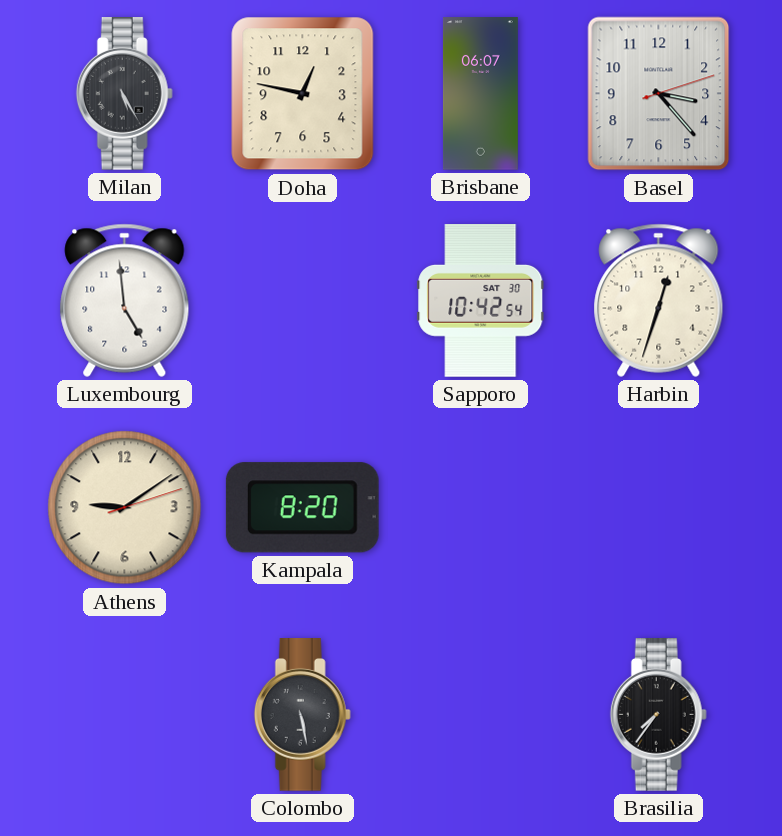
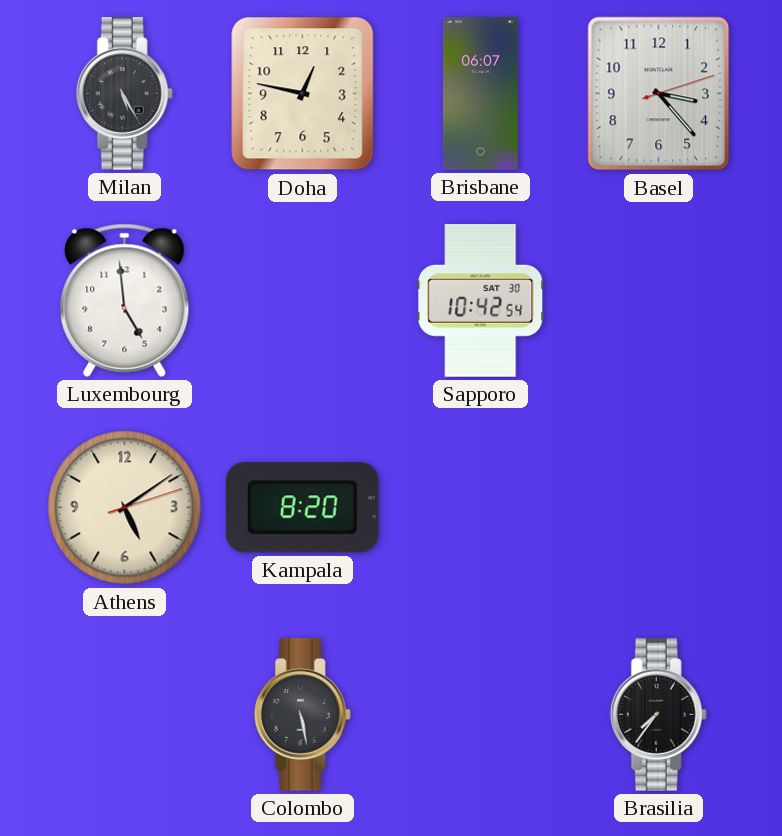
Harbin: 12:33 -> none
Athens: 9:09 -> 5:09
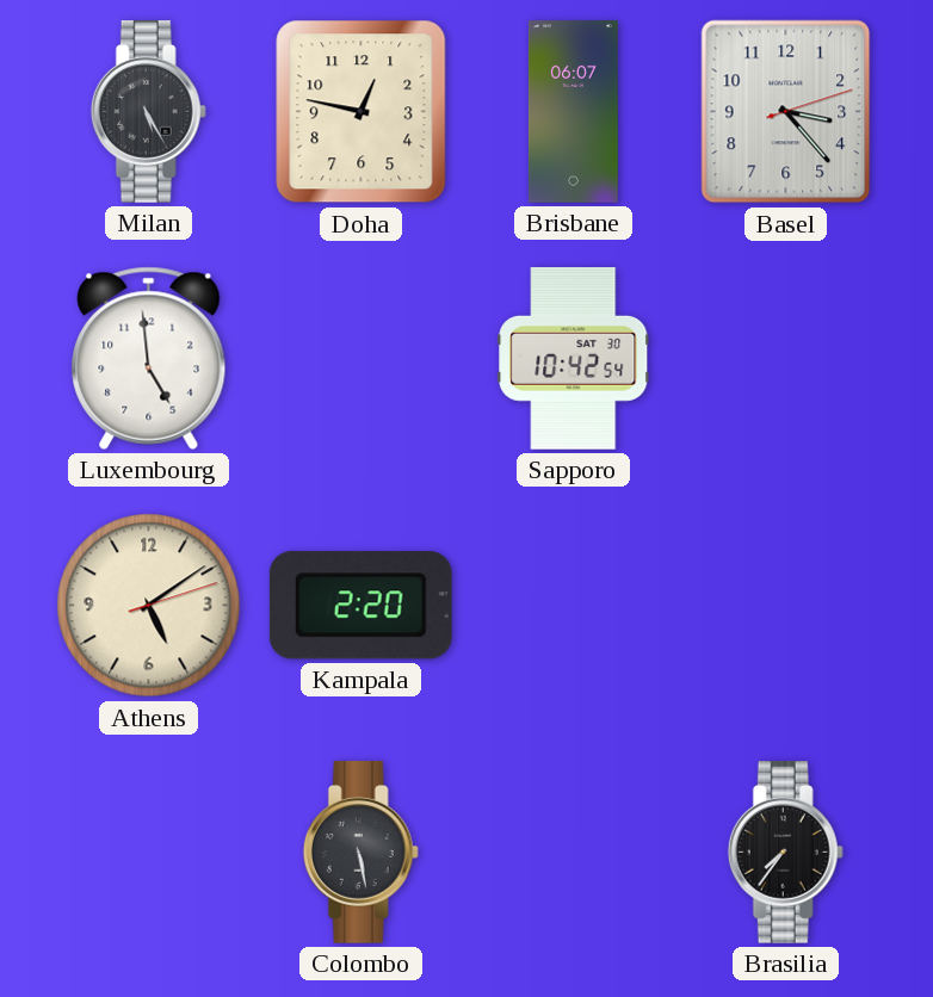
Kampala: 8:20 -> 2:20
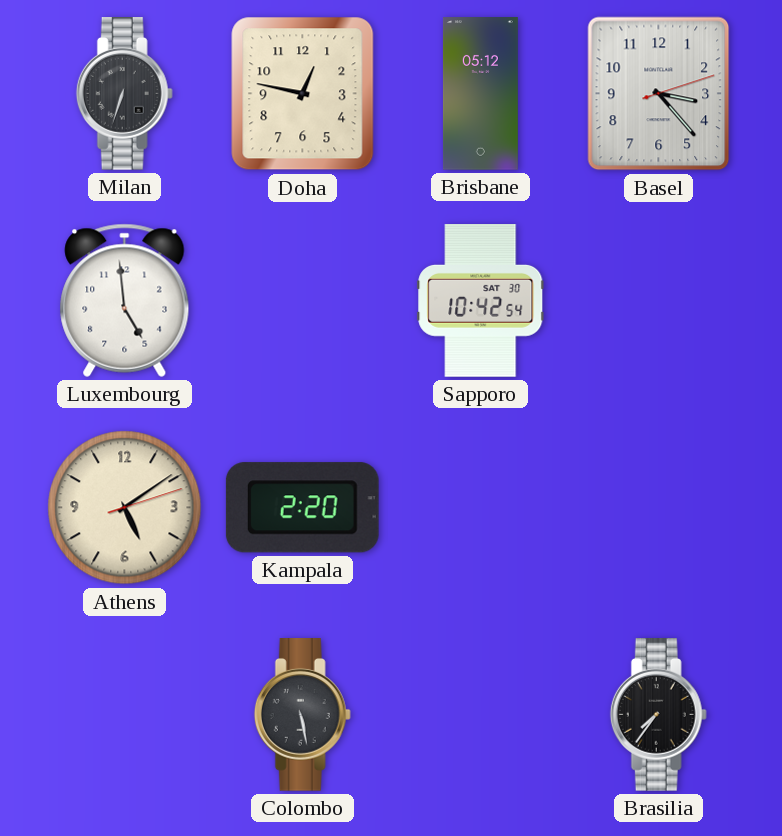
Milan: 5:25 -> 6:33
Brisbane: 06:07 -> 05:12
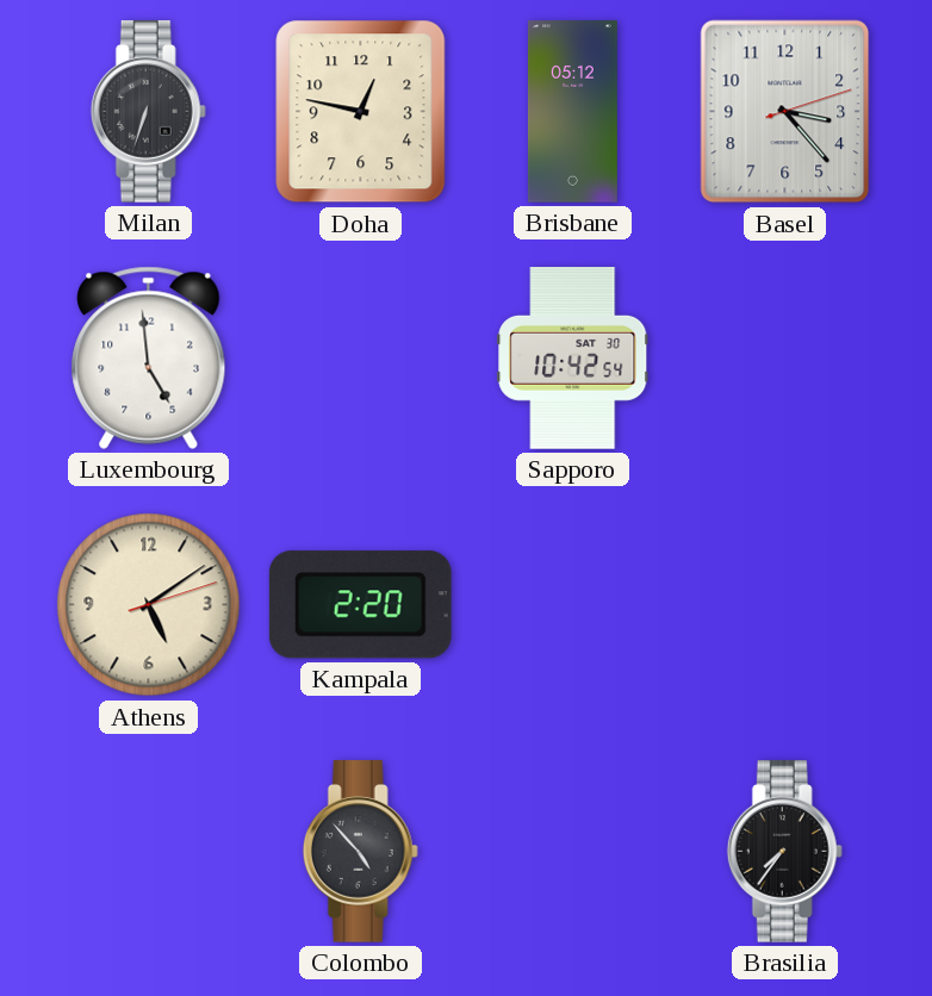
Colombo: 5:28 -> 4:53
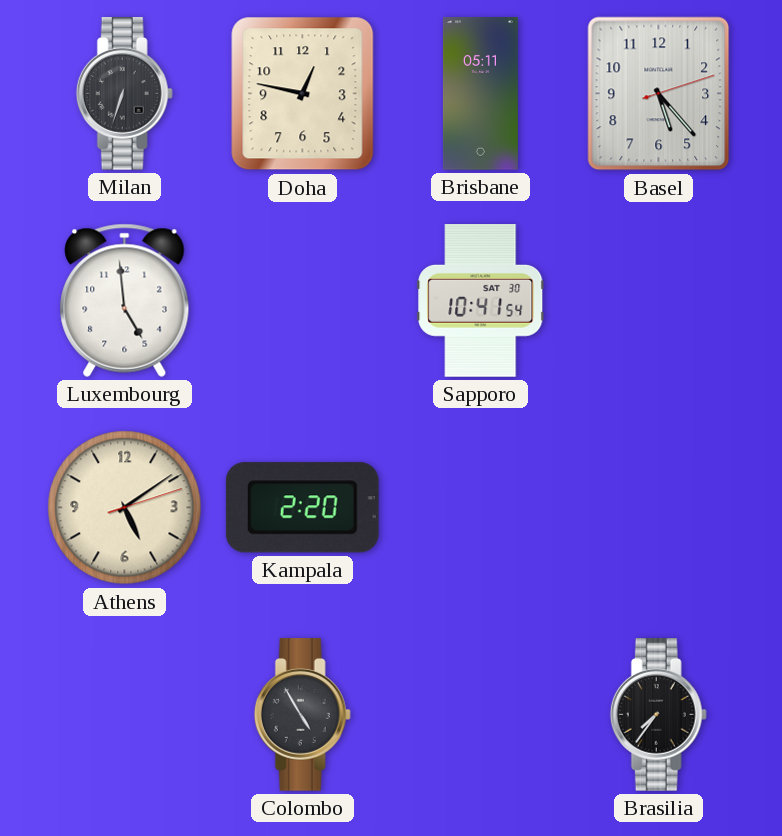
Brisbane: 05:12 -> 05:11
Basel: 3:23 -> 5:23
Sapporo: 10:42 -> 10:41
Colombo: 4:53 -> 4:55
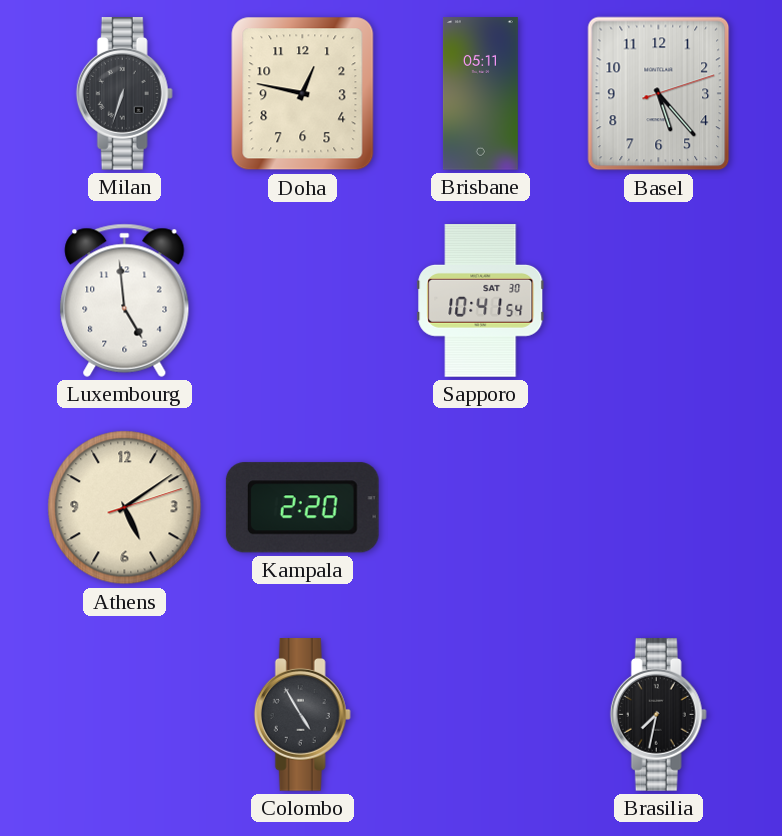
Brasilia: 7:36 -> 7:32
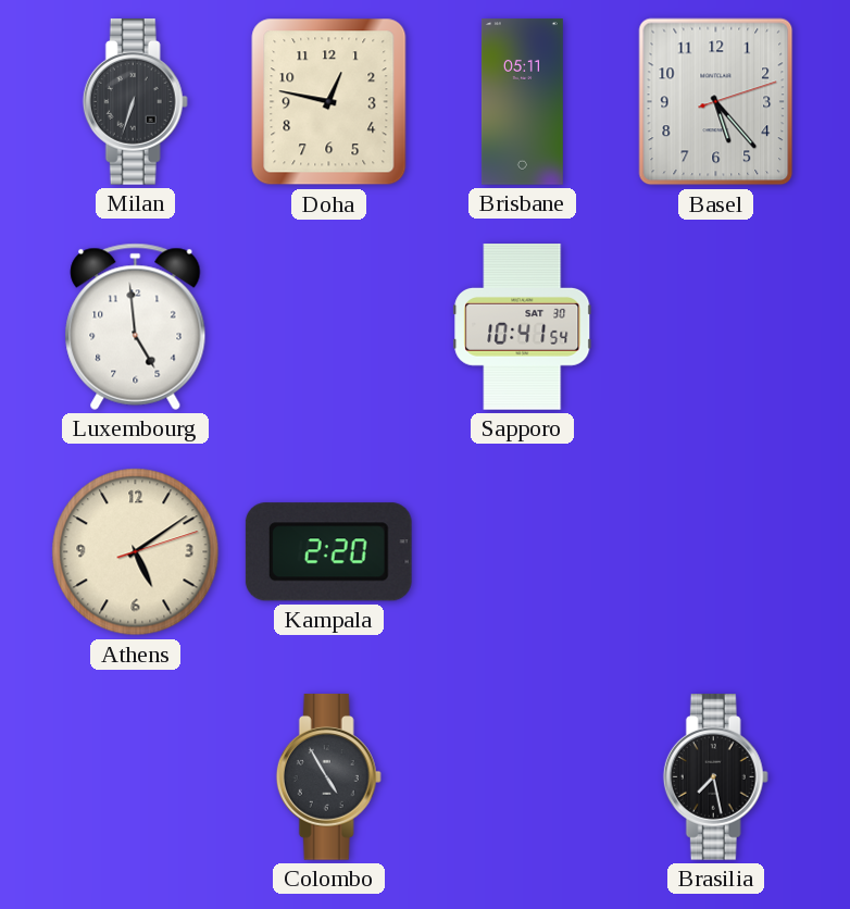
Brasilia: 7:32 -> 7:28
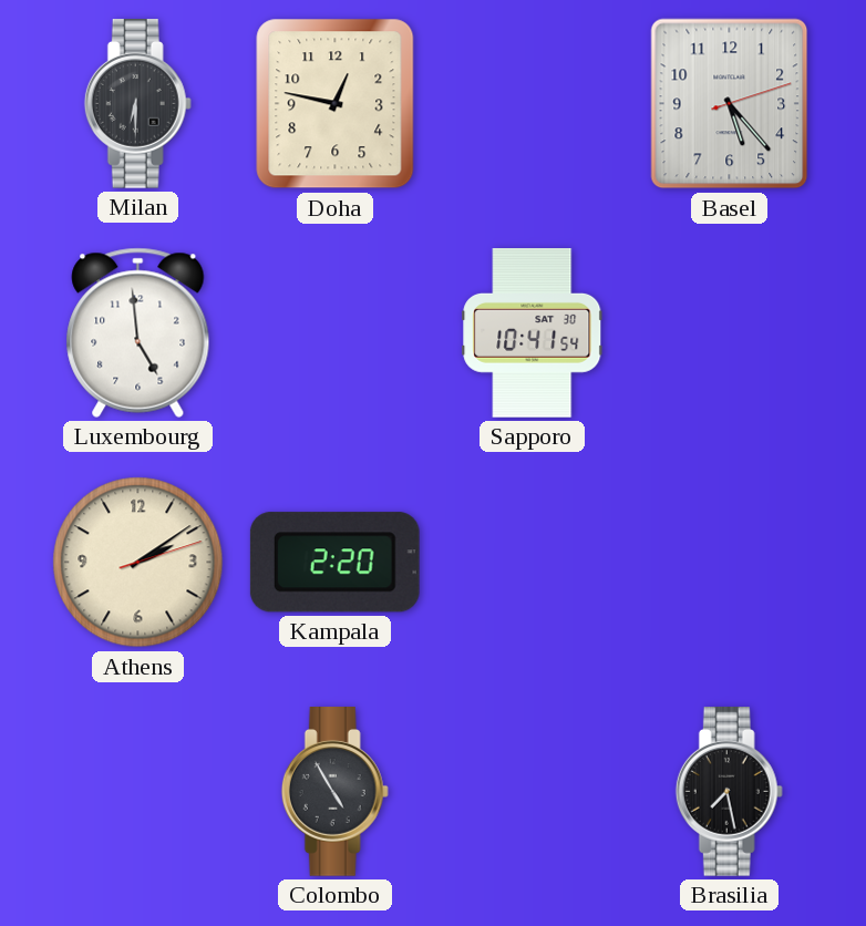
Milan: 6:33 -> 6:30
Brisbane: 05:11 -> none
Athens: 5:09 -> 2:09
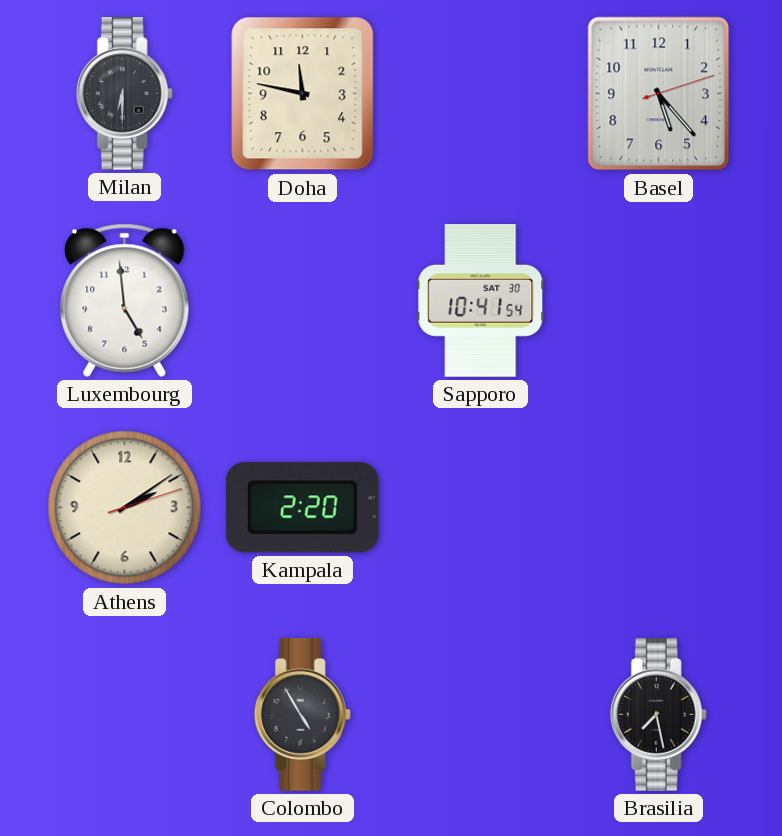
Doha: 12:47 -> 11:47
